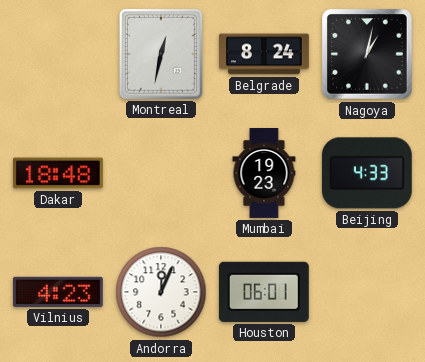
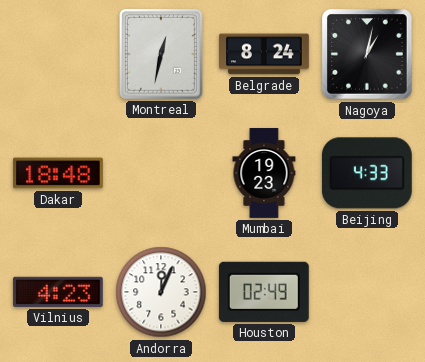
Houston: 06:01 -> 02:49
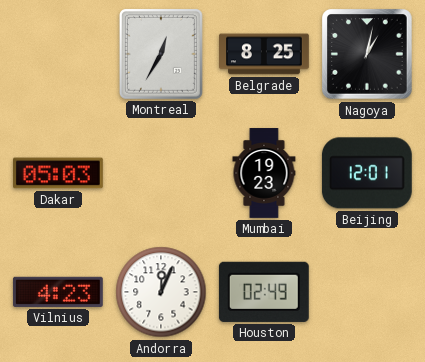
Montreal: 12:32 -> 12:35
Belgrade: 8:24 -> 8:25
Dakar: 18:48 -> 05:03
Beijing: 4:33 -> 12:01
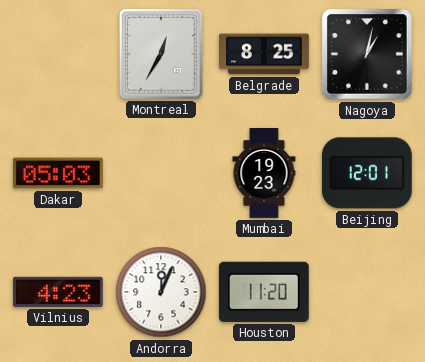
Houston: 02:49 -> 11:20
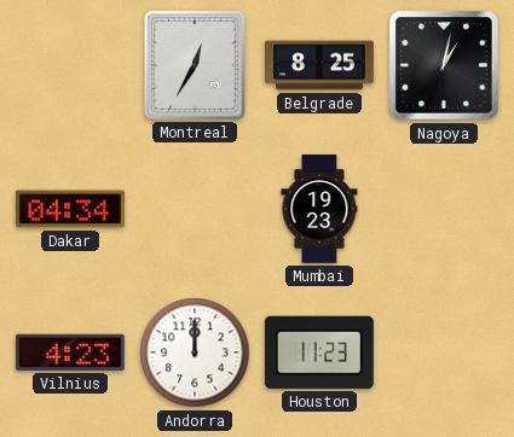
Dakar: 05:03 -> 04:34
Beijing: 12:01 -> none
Andorra: 12:04 -> 12:00
Houston: 11:20 -> 11:23
